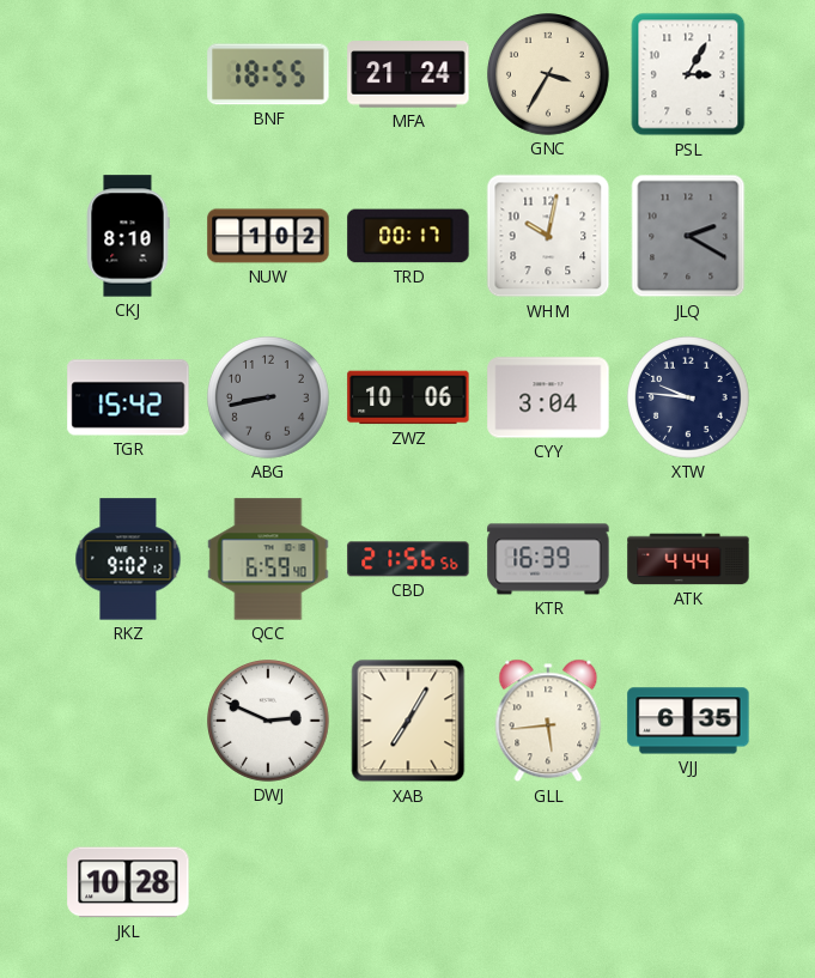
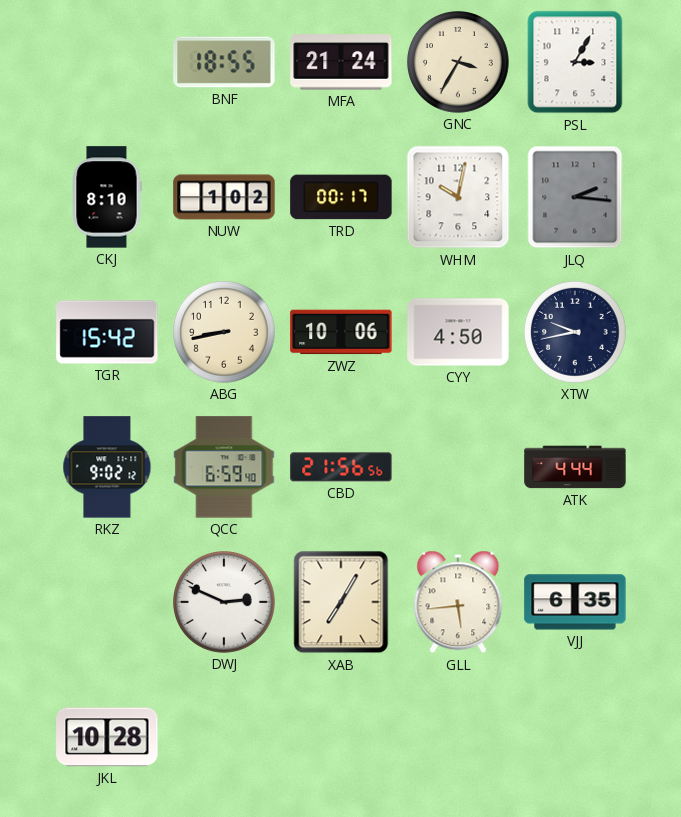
JLQ: 2:20 -> 2:16
ABG dial: grey -> cream
CYY: 3:04 -> 4:50
XTW: 9:46 -> 9:43
KTR: 16:39 -> none
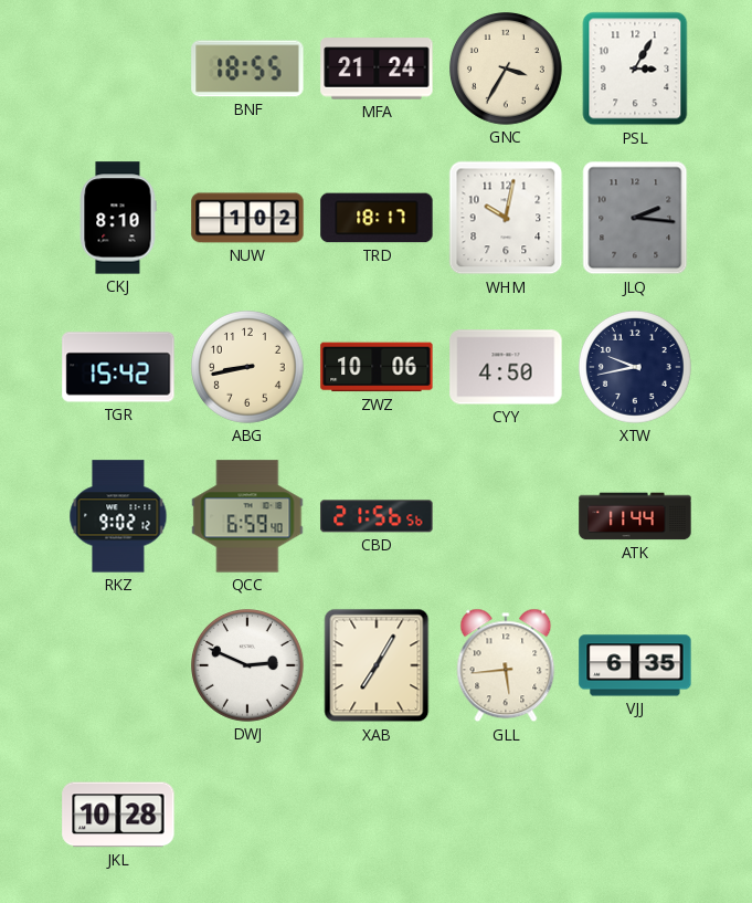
TRD: 00:17 -> 18:17
ATK: 4:44 -> 11:44
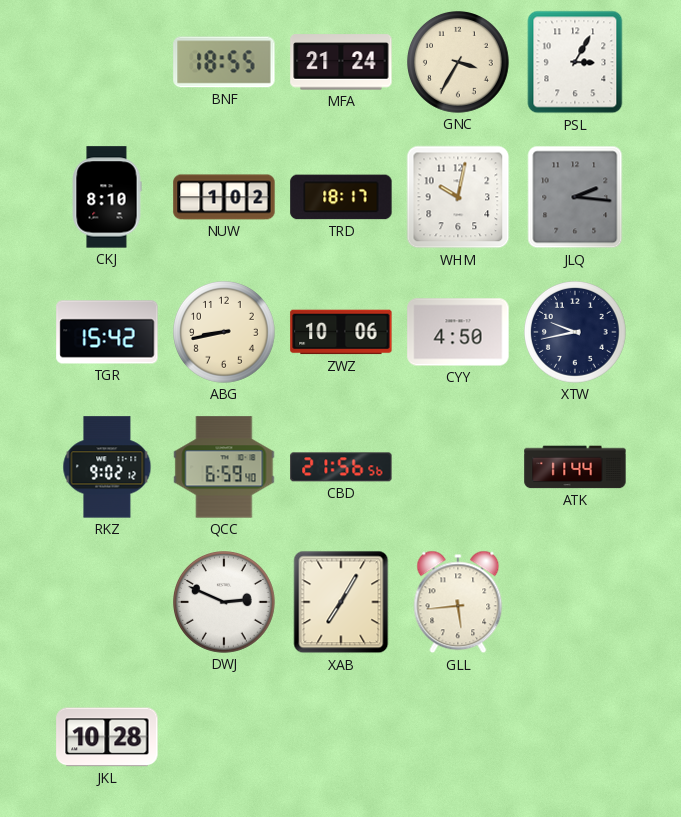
VJJ: 6:35 -> none
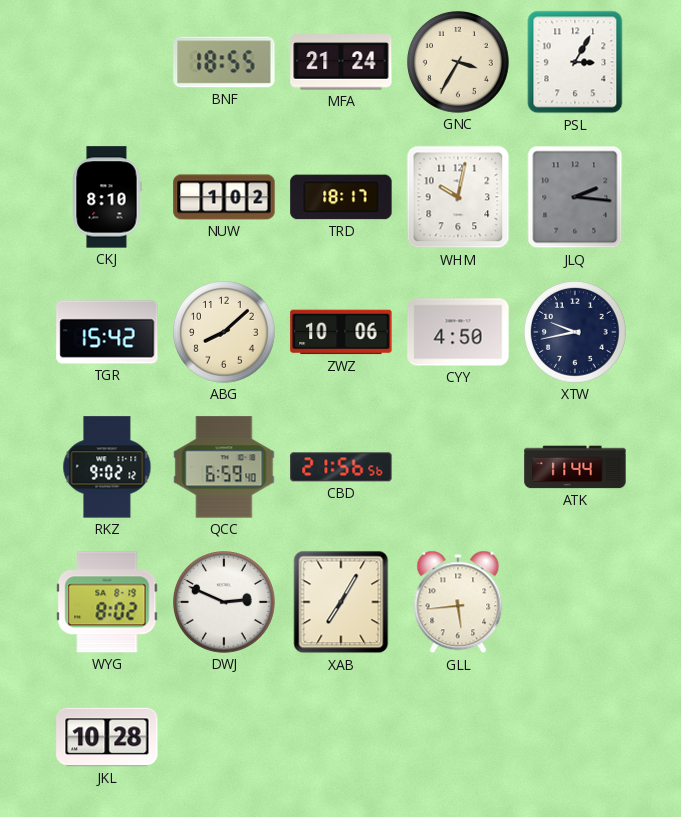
ABG: 8:43 -> 8:08
WYG: none -> 8:02
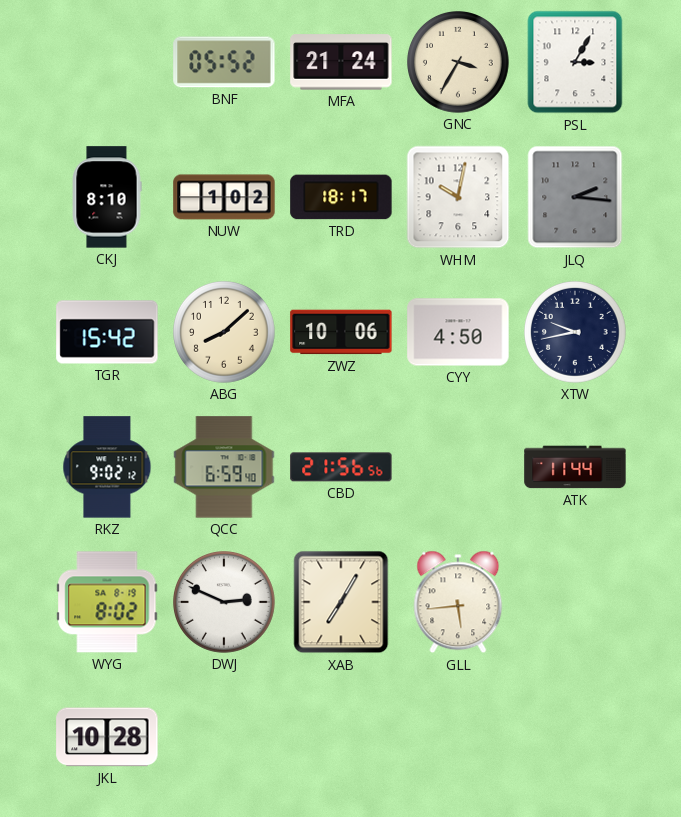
BNF: 18:55 -> 05:52
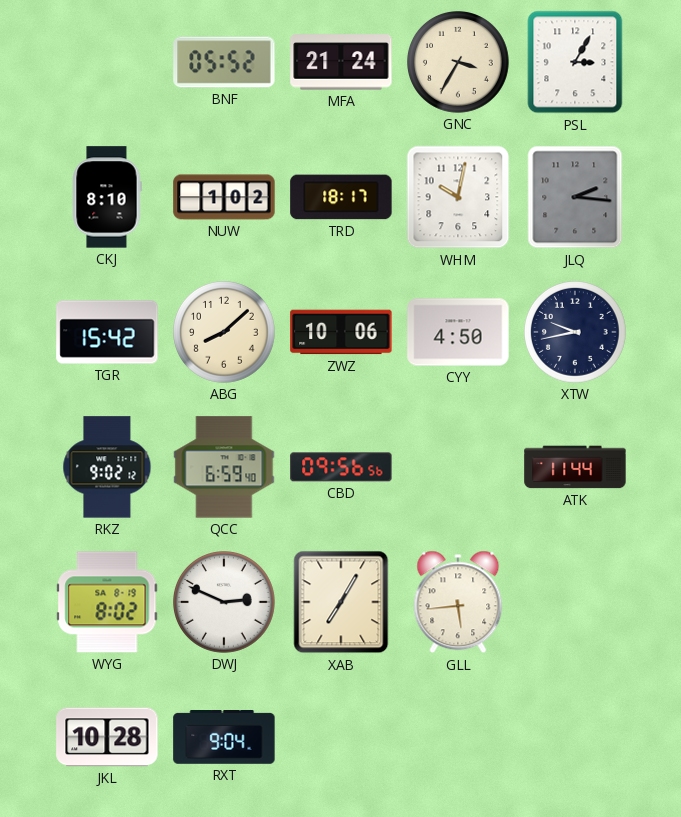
CBD: 21:56 -> 09:56
RXT: none -> 9:04
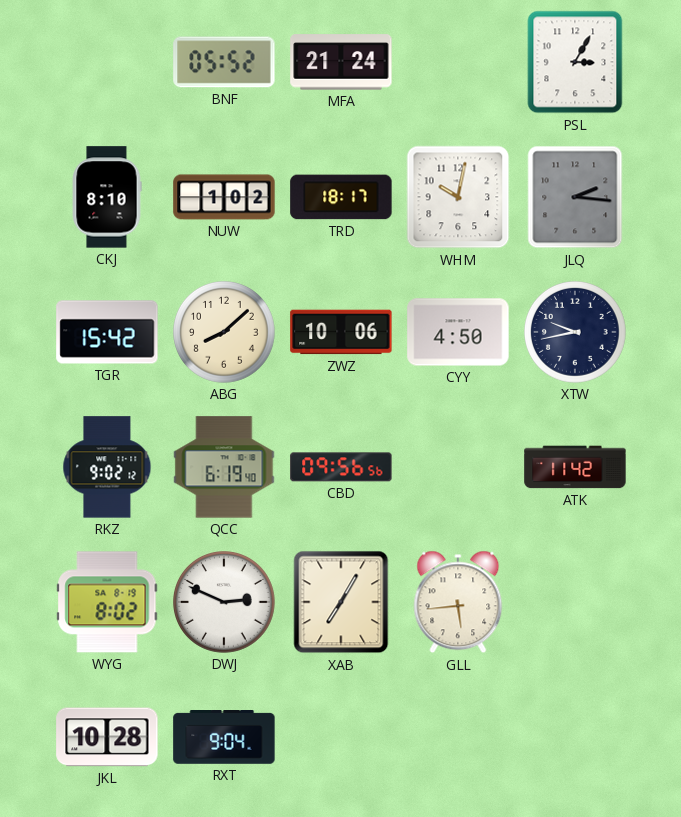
GNC: 3:35 -> none
QCC: 6:59 -> 6:19
ATK: 11:44 -> 11:42
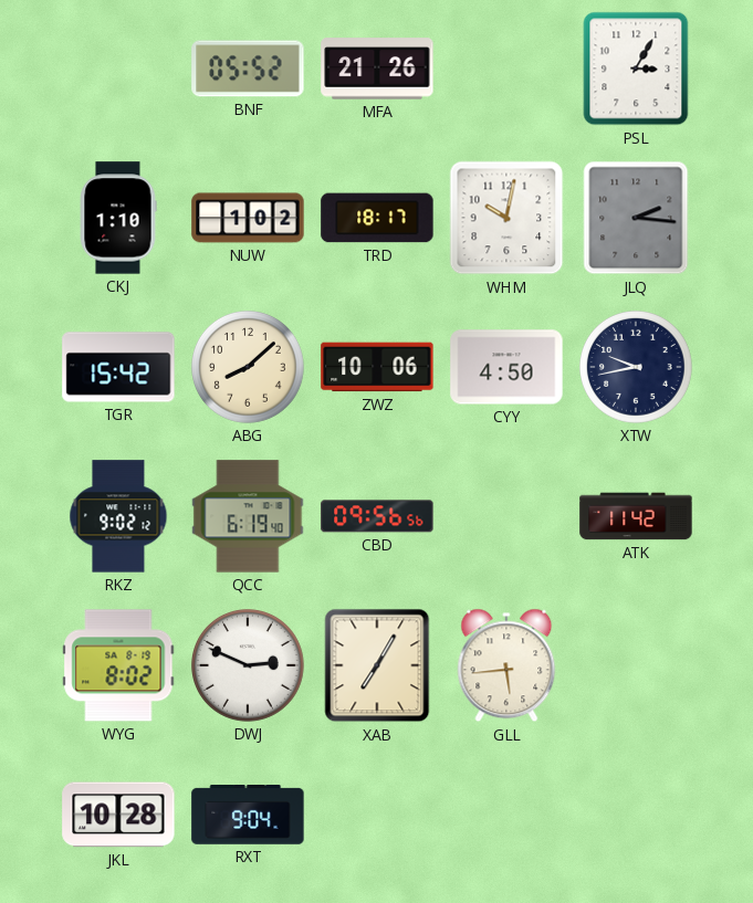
MFA: 21:24 -> 21:26
CKJ: 8:10 -> 1:10
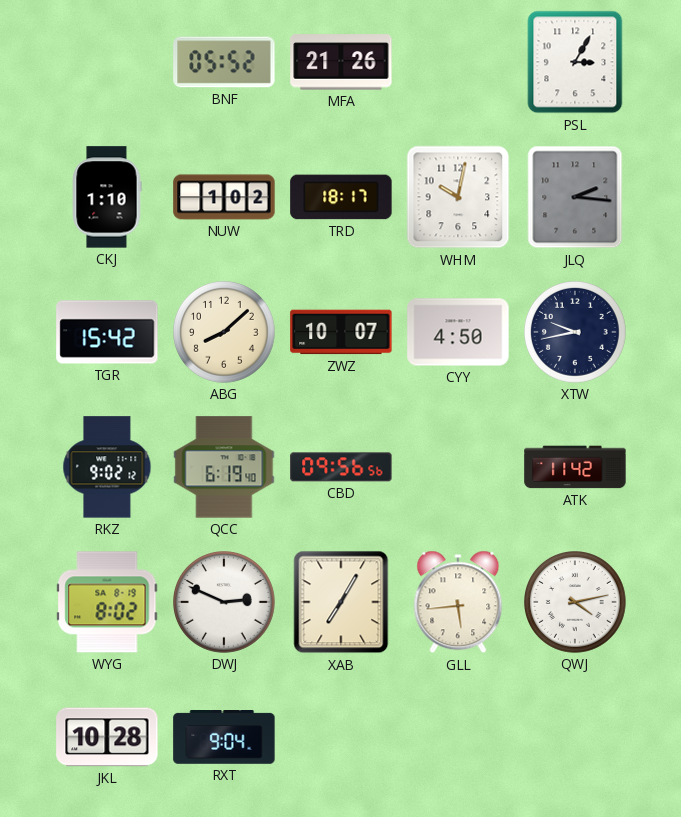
ZWZ: 10:06 -> 10:07
QWJ: none -> 4:13
